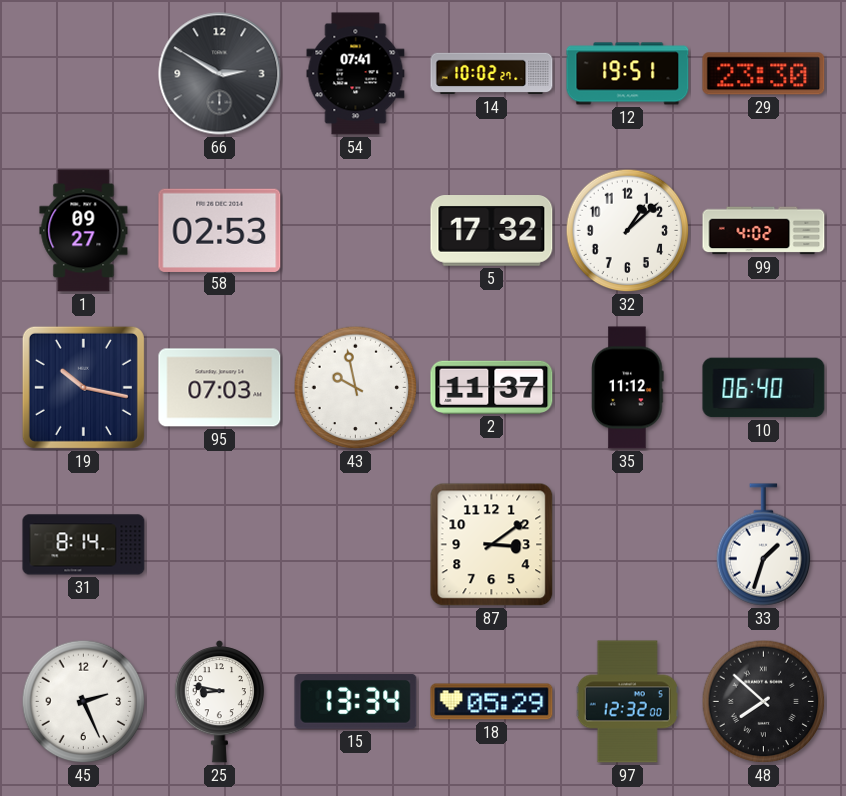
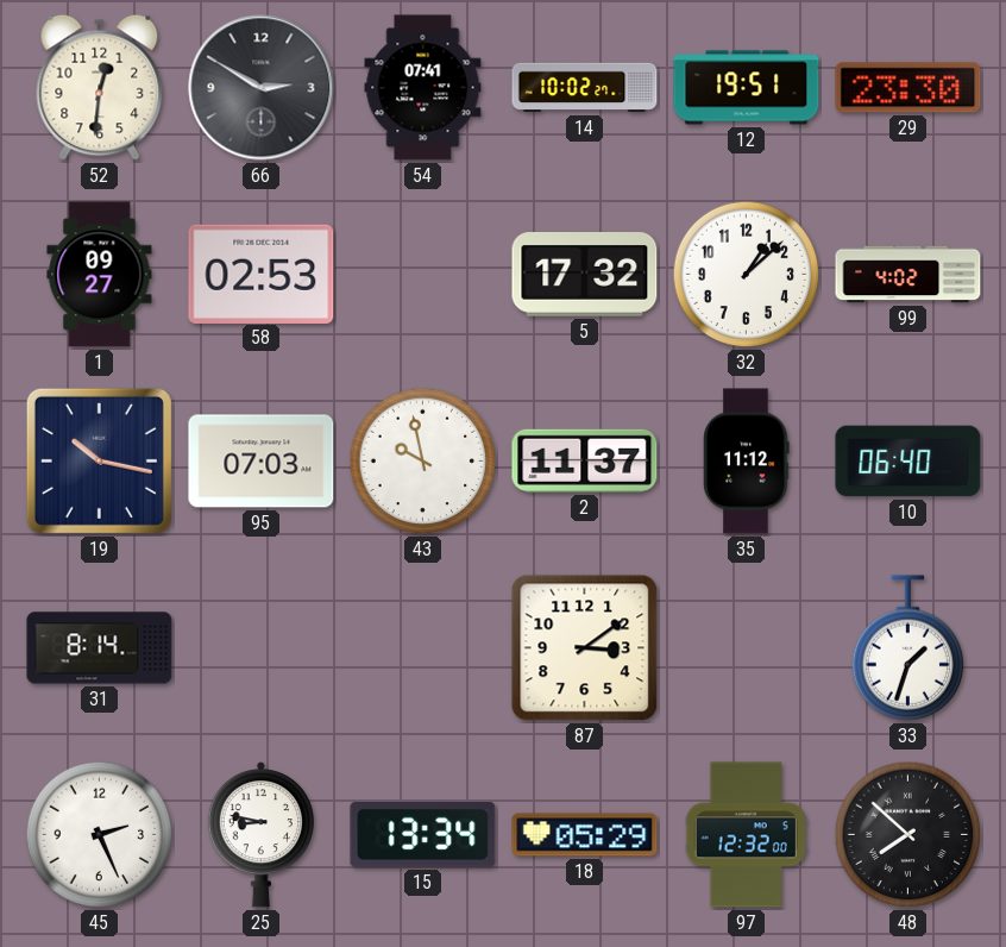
52: none -> 12:31
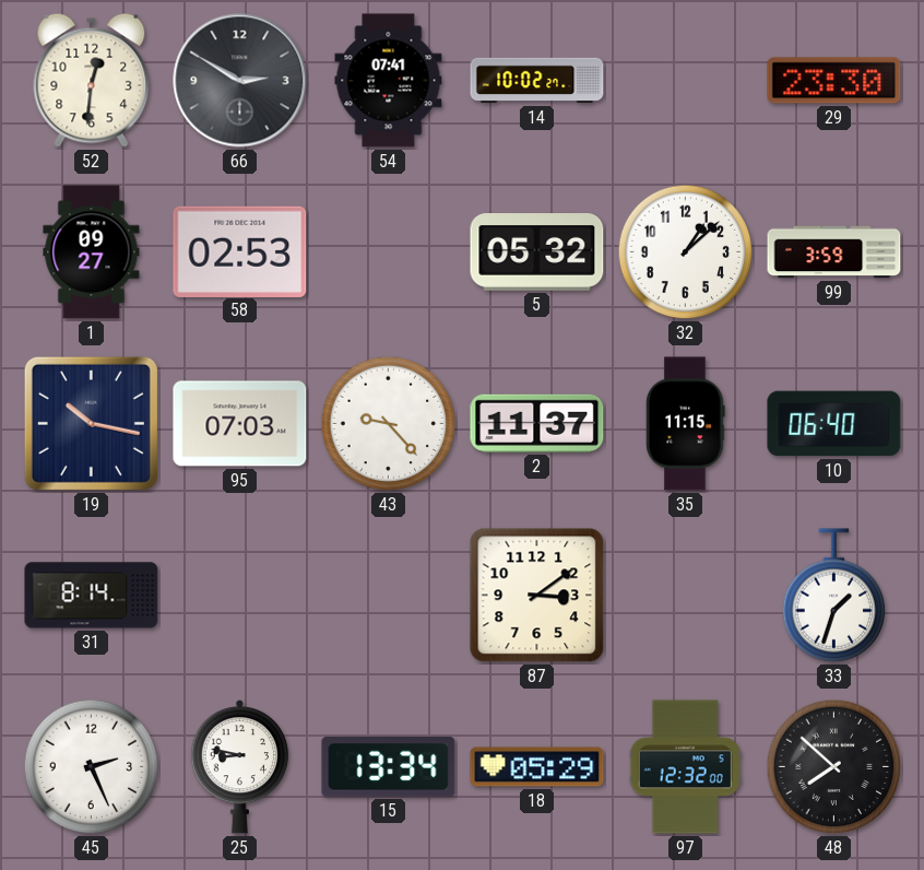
12: 19:51 -> none
5: 17:32 -> 05:32
99: 4:02 -> 3:59
43: 9:58 -> 9:23
35: 11:12 -> 11:15
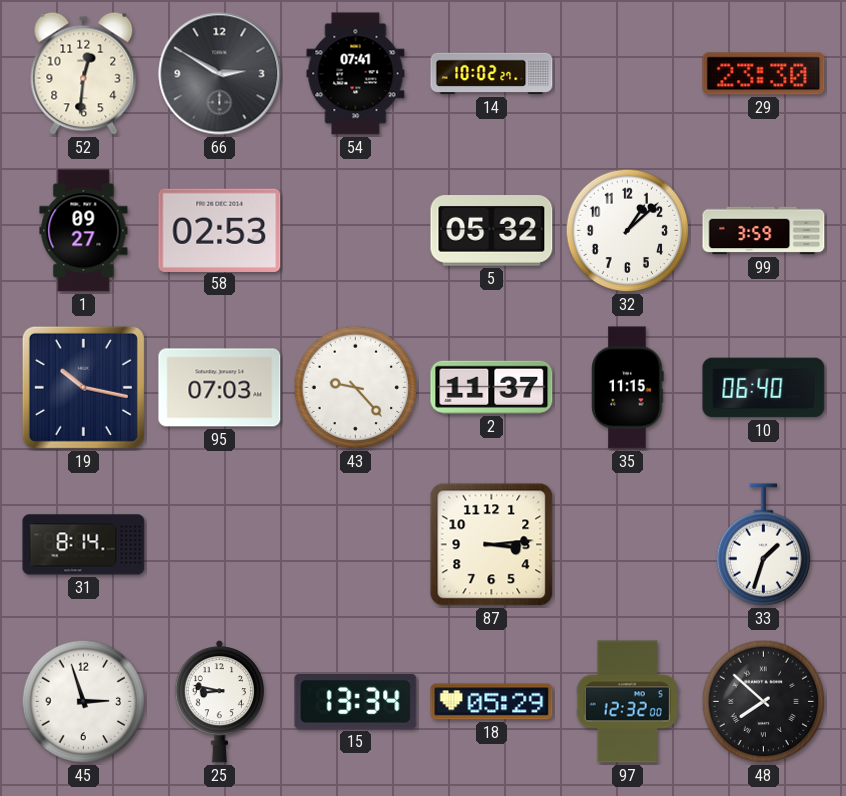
87: 3:09 -> 3:14
45: 2:26 -> 2:57
